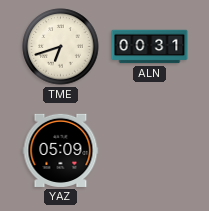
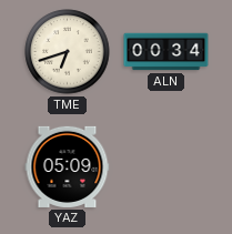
ALN: 00:31 -> 00:34
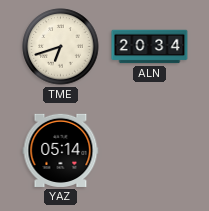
ALN: 00:34 -> 20:34
YAZ: 05:09 -> 05:14
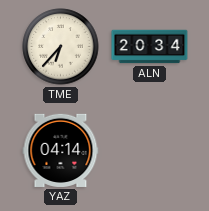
TME: 6:42 -> 6:37
YAZ: 05:14 -> 04:14
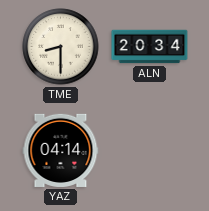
TME: 6:37 -> 8:30
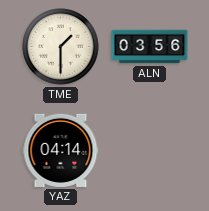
TME: 8:30 -> 1:30
ALN: 20:34 -> 03:56
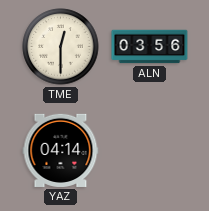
TME: 1:30 -> 12:30
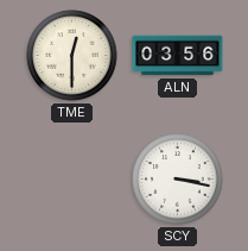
YAZ: 04:14 -> none
SCY: none -> 3:17
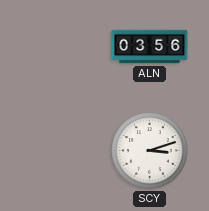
TME: 12:30 -> none
SCY: 3:17 -> 3:12
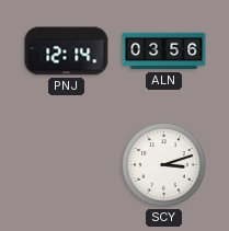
PNJ: none -> 12:14
